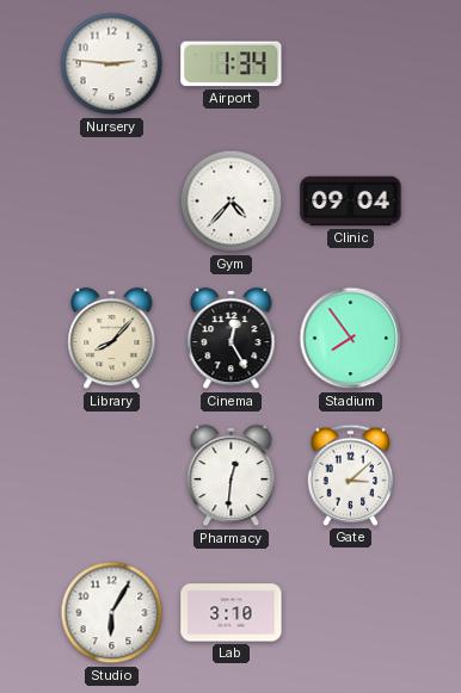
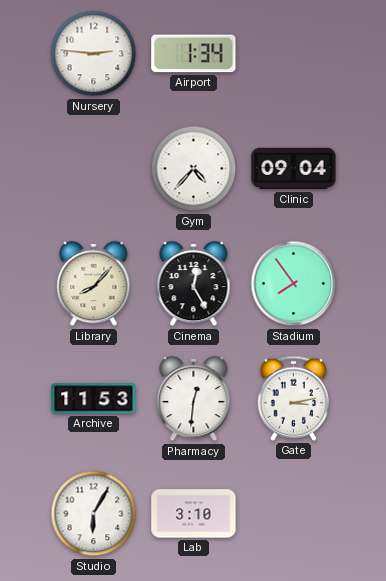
Archive: none -> 11:53
Gate: 3:08 -> 3:13
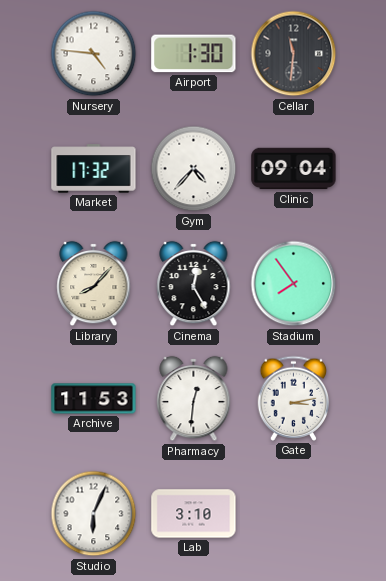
Nursery: 2:46 -> 4:46
Airport: 1:34 -> 1:30
Cellar: none -> 11:31
Market: none -> 17:32
Studio: 6:05 -> 6:04
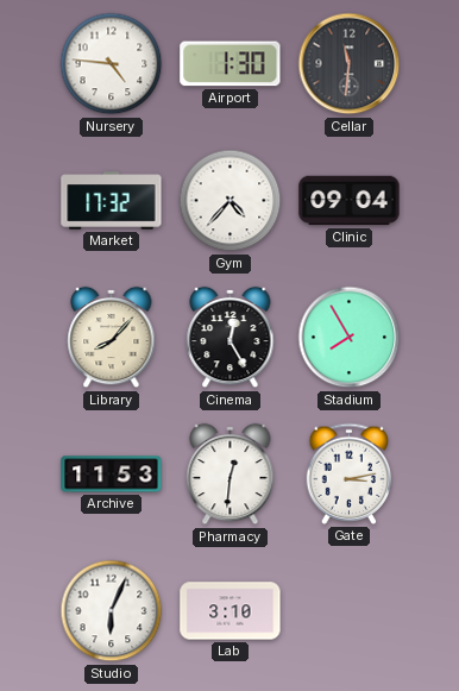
Stadium: 7:54 -> 7:55
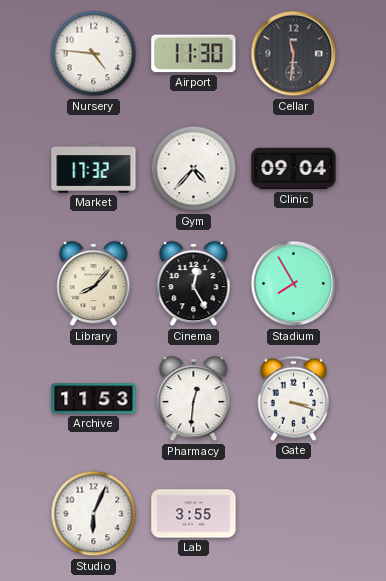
Airport: 1:30 -> 11:30
Gate: 3:13 -> 3:18
Lab: 3:10 -> 3:55
